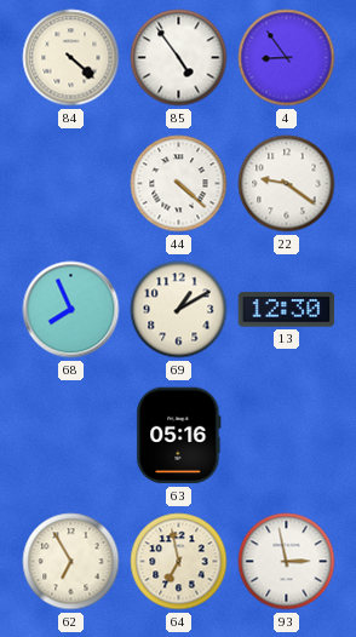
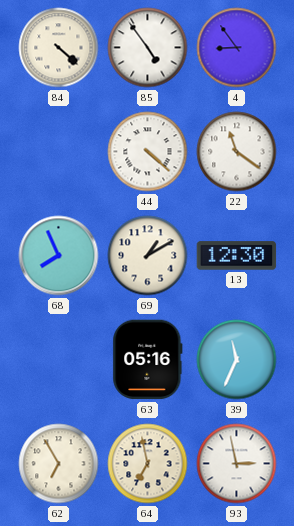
22: 9:21 -> 11:21
39: none -> 11:34
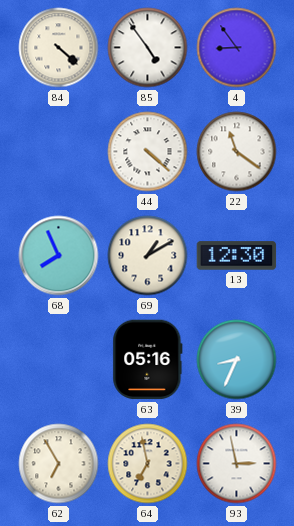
39: 11:34 -> 8:34
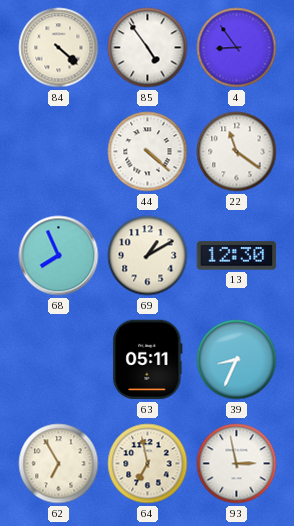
63: 05:16 -> 05:11
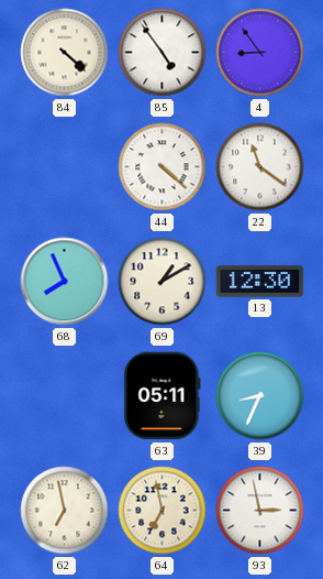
62: 6:55 -> 6:58
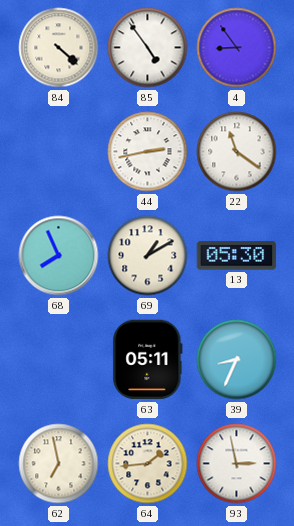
44: 4:22 -> 2:43
13: 12:30 -> 05:30
64: 6:58 -> 1:44
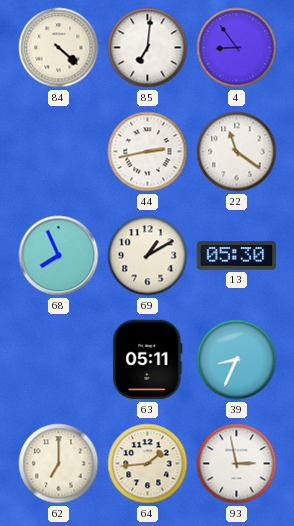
85: 4:54 -> 7:01
62: 6:58 -> 7:00
